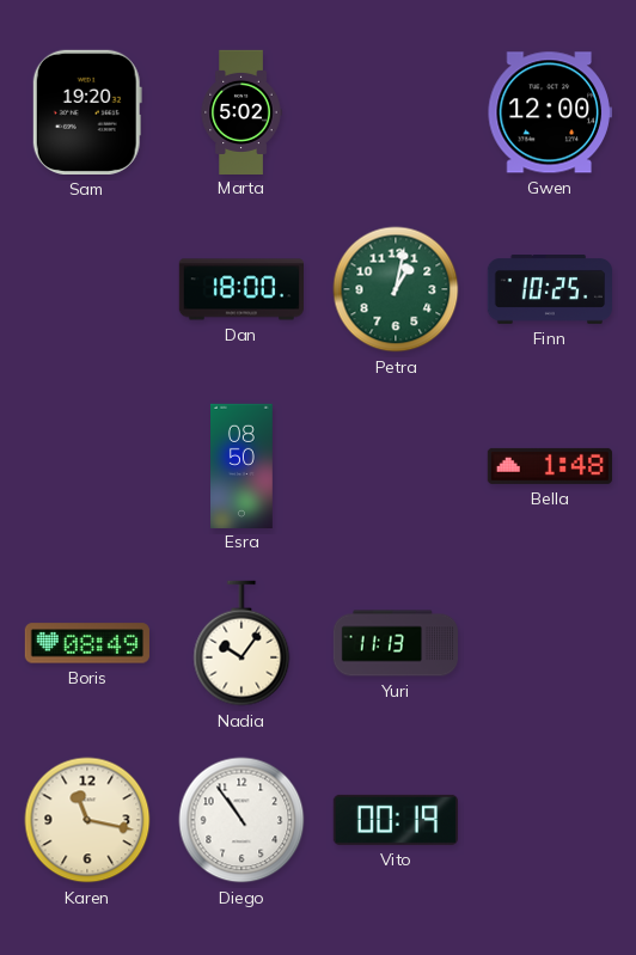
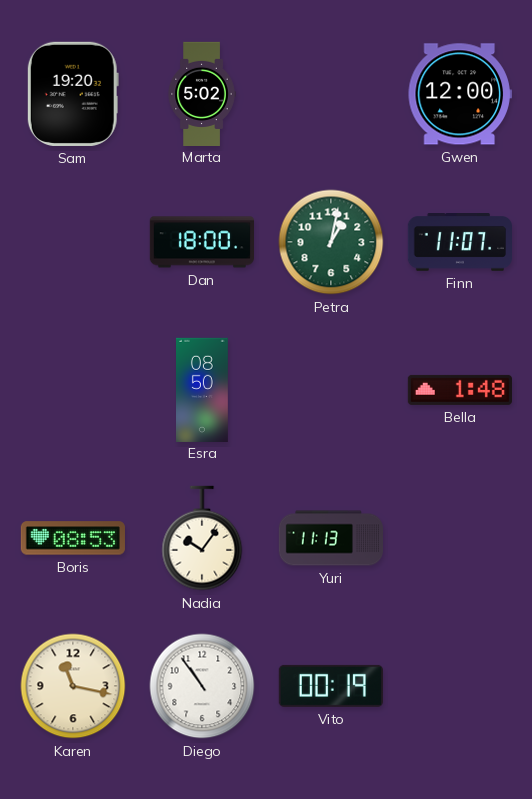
Finn: 10:25 -> 11:07
Boris: 08:49 -> 08:53
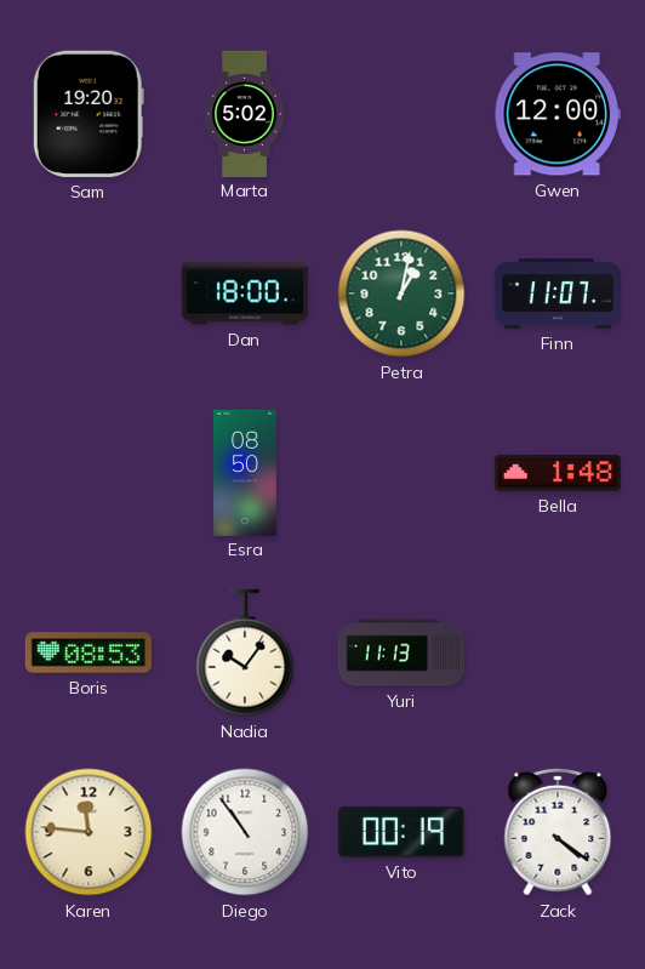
Karen: 11:17 -> 11:46
Zack: none -> 4:21
